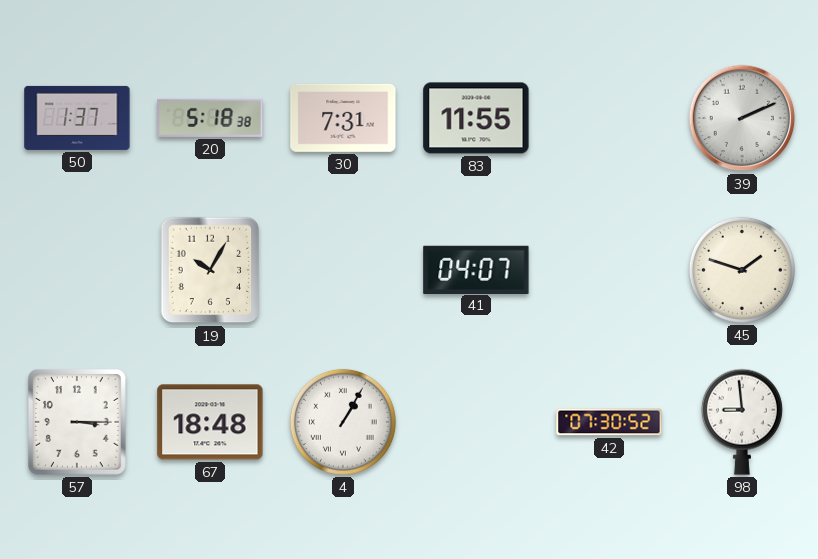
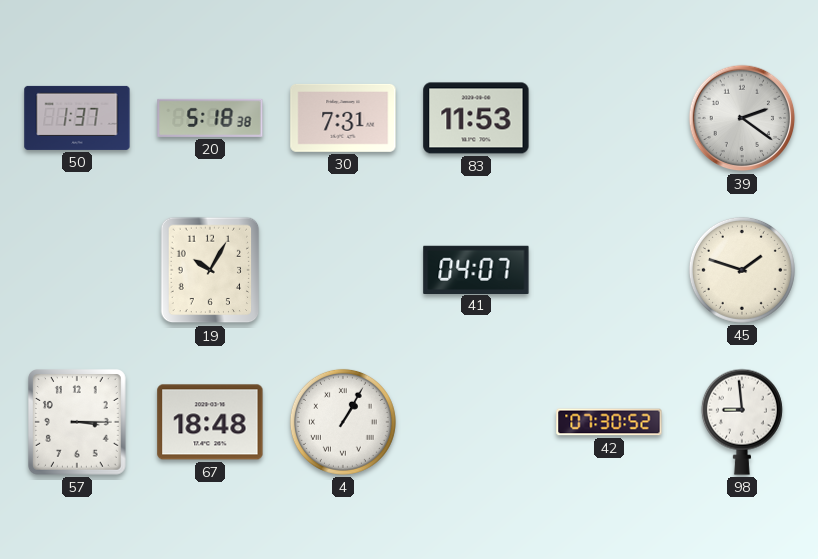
83: 11:55 -> 11:53
39: 2:11 -> 2:21
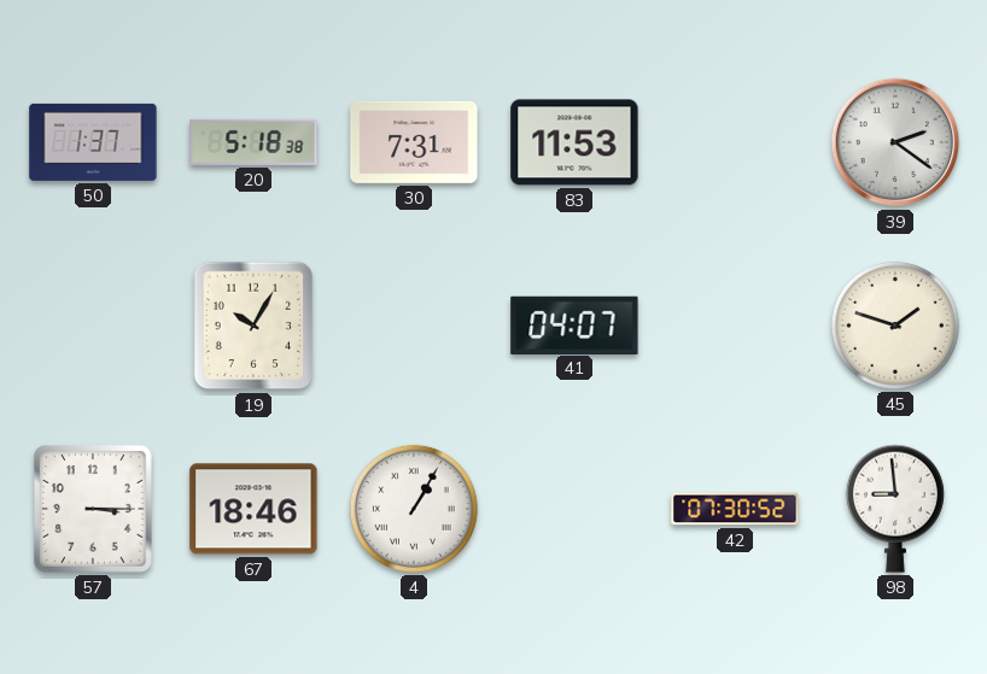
67: 18:48 -> 18:46
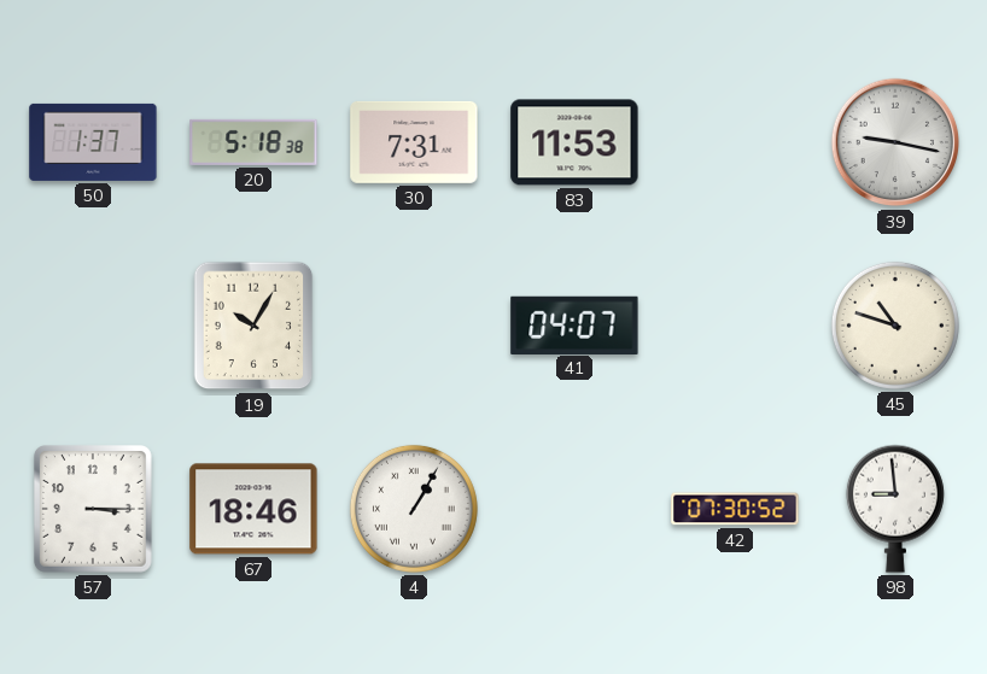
39: 2:21 -> 9:17
45: 1:48 -> 10:48
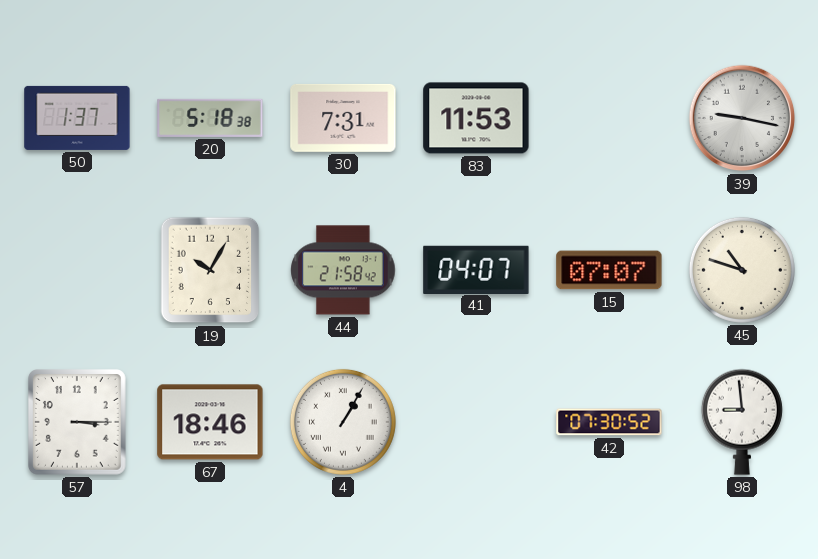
44: none -> 21:58
15: none -> 07:07
